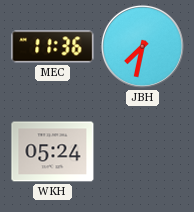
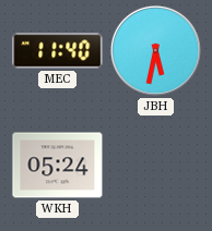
MEC: 11:36 -> 11:40
JBH: 7:32 -> 5:32
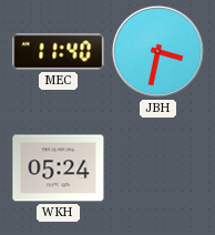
JBH: 5:32 -> 3:32
